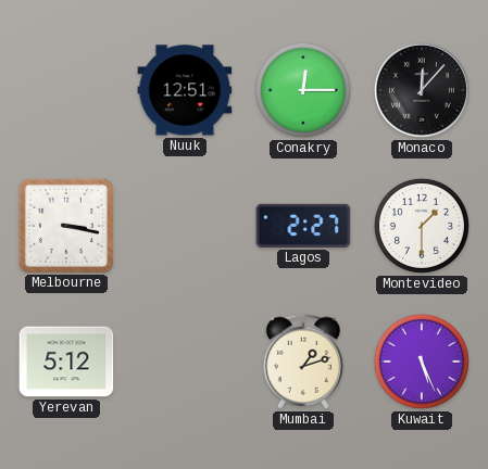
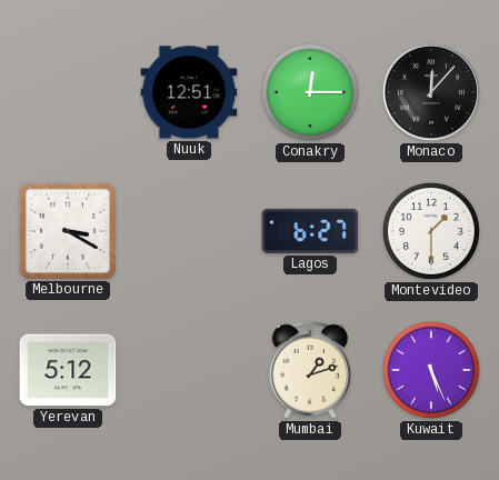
Melbourne: 3:17 -> 3:20
Lagos: 2:27 -> 6:27
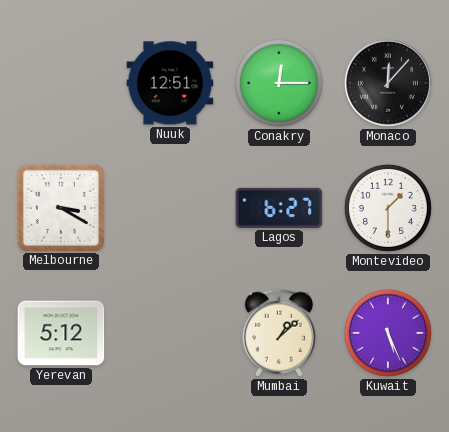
Mumbai: 1:12 -> 1:08
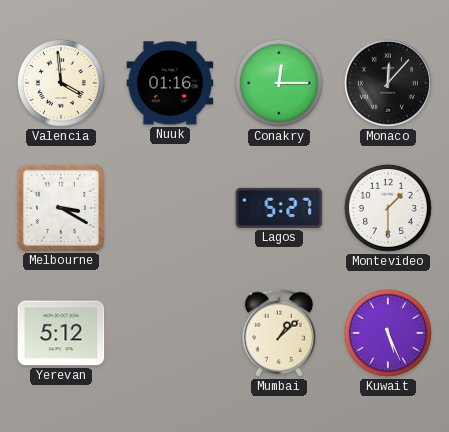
Valencia: none -> 3:59
Nuuk: 12:51 -> 01:16
Lagos: 6:27 -> 5:27
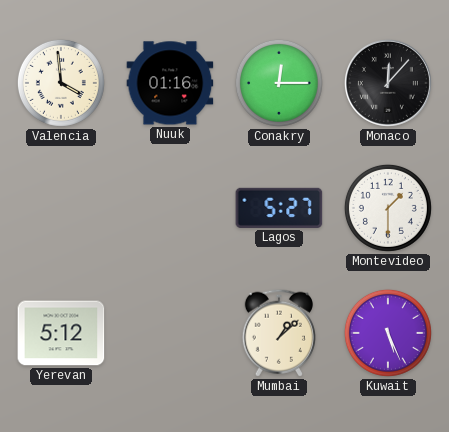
Melbourne: 3:20 -> none
